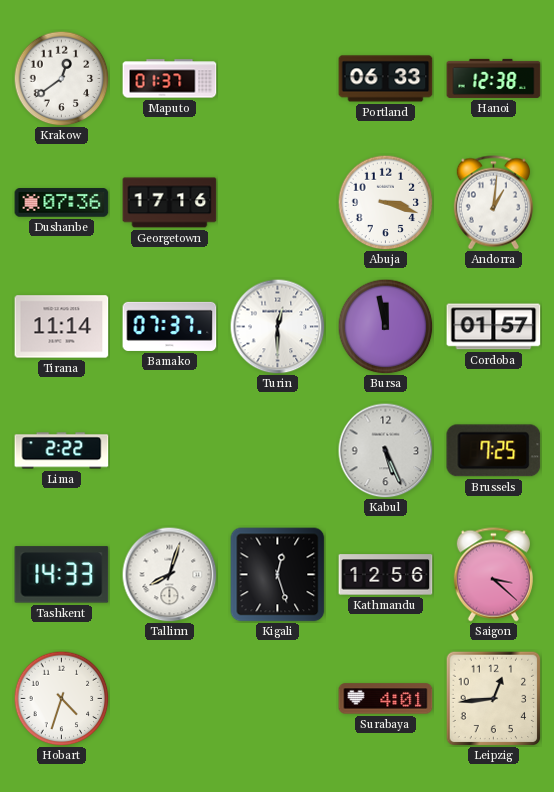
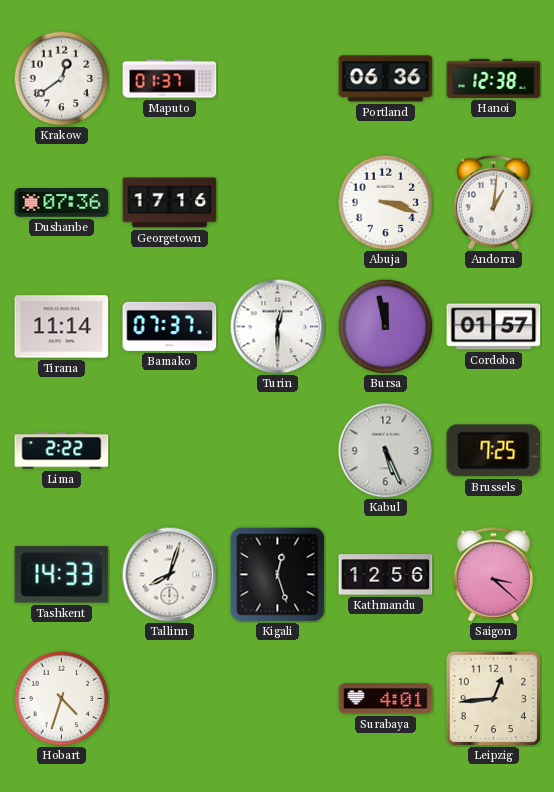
Portland: 06:33 -> 06:36
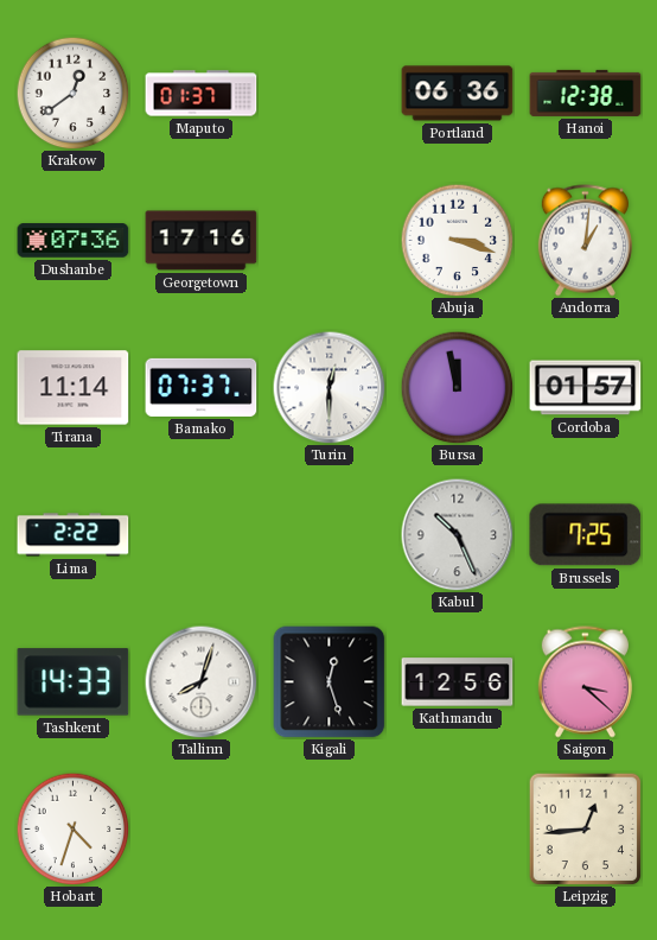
Kabul: 5:26 -> 10:26
Surabaya: 4:01 -> none
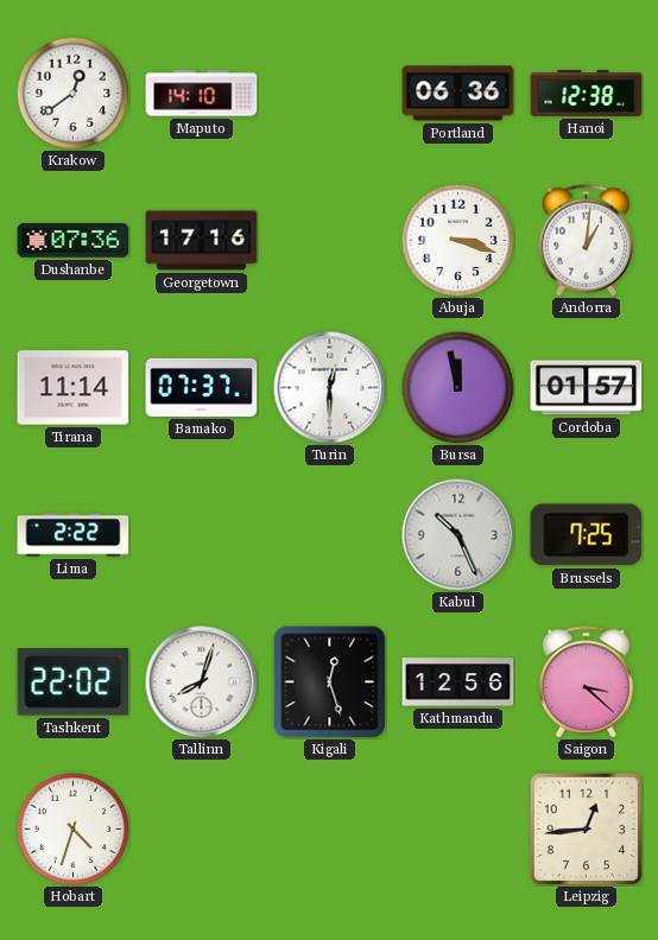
Maputo: 01:37 -> 14:10
Tashkent: 14:33 -> 22:02
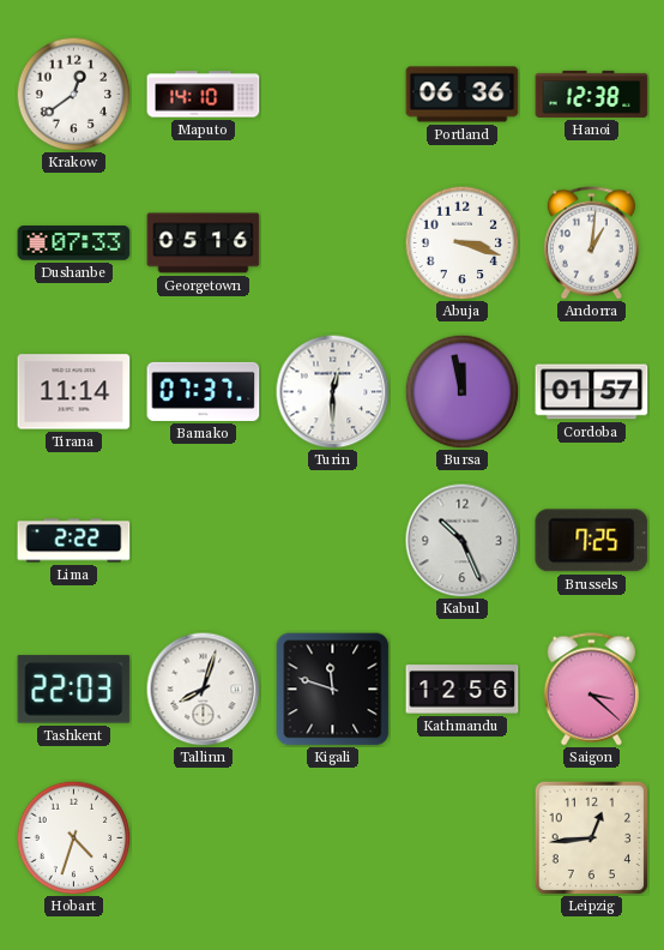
Dushanbe: 07:36 -> 07:33
Georgetown: 17:16 -> 05:16
Tashkent: 22:02 -> 22:03
Kigali: 12:27 -> 11:48
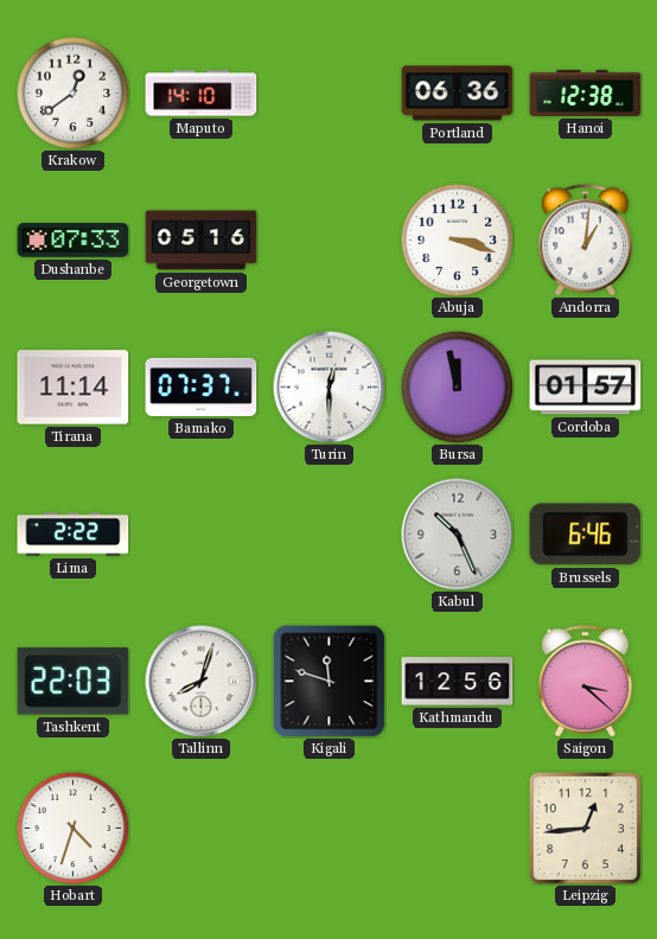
Brussels: 7:25 -> 6:46
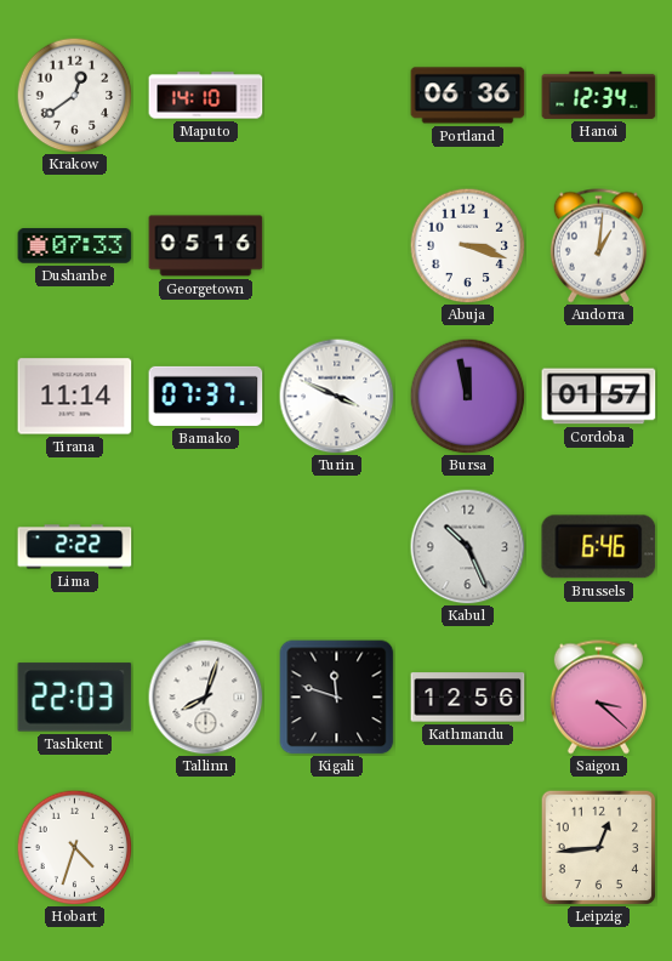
Hanoi: 12:38 -> 12:34
Turin: 12:30 -> 3:49
